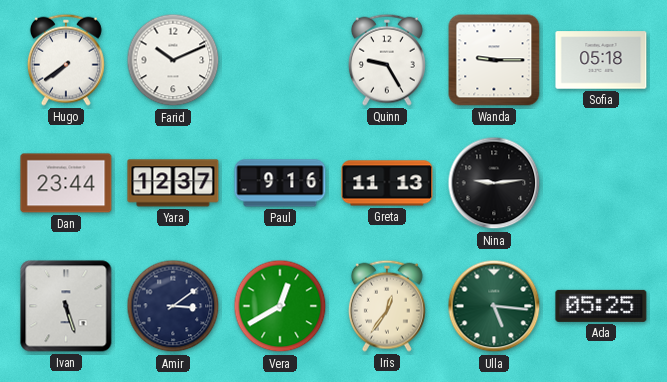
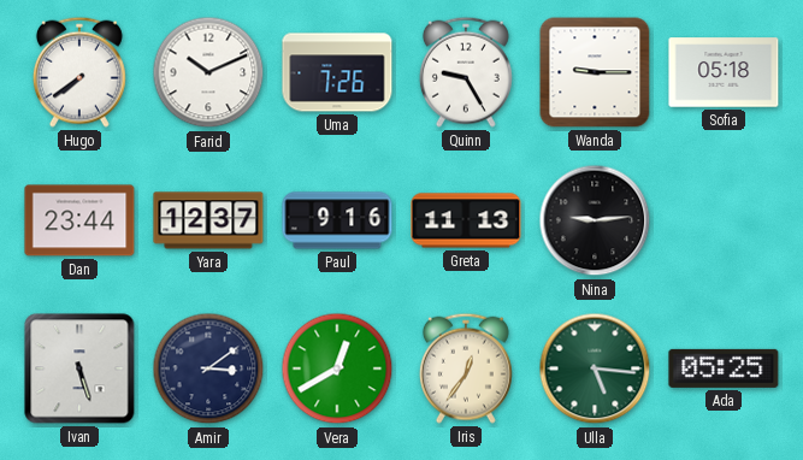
Uma: none -> 7:26
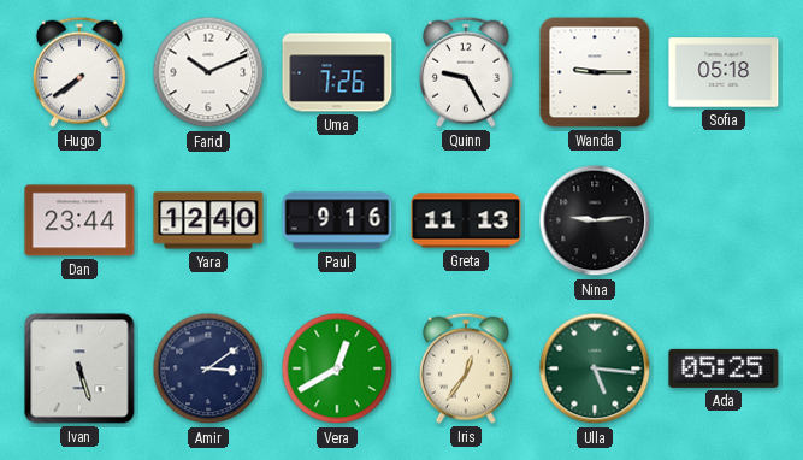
Yara: 12:37 -> 12:40
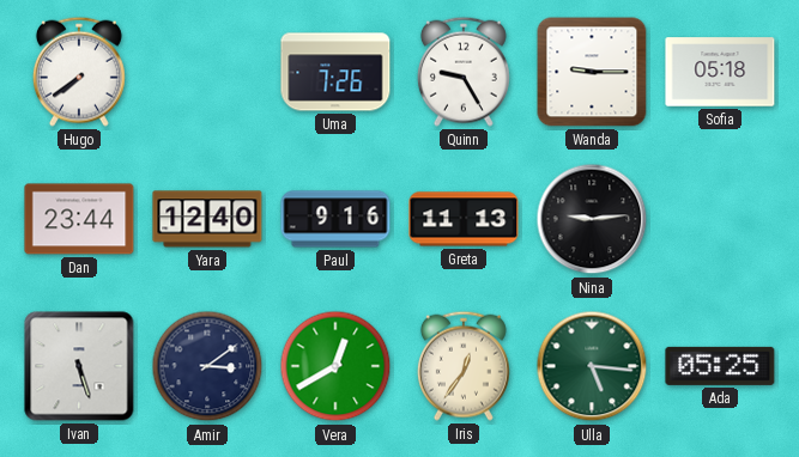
Farid: 10:11 -> none
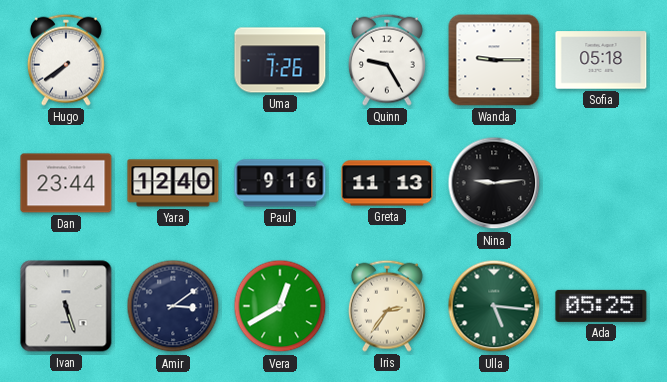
Iris: 12:36 -> 2:36
